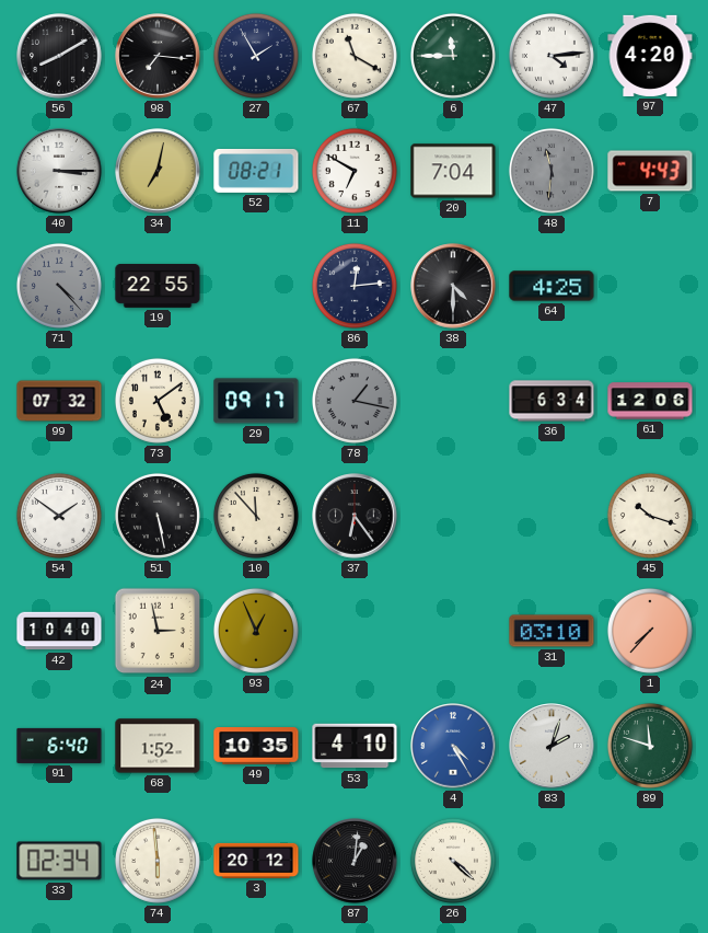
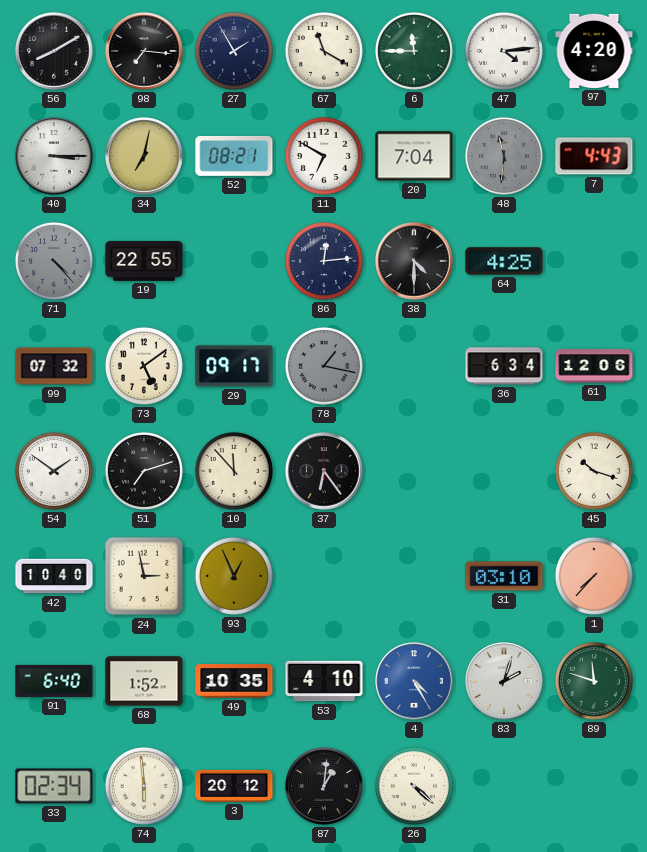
51: 5:28 -> 7:12
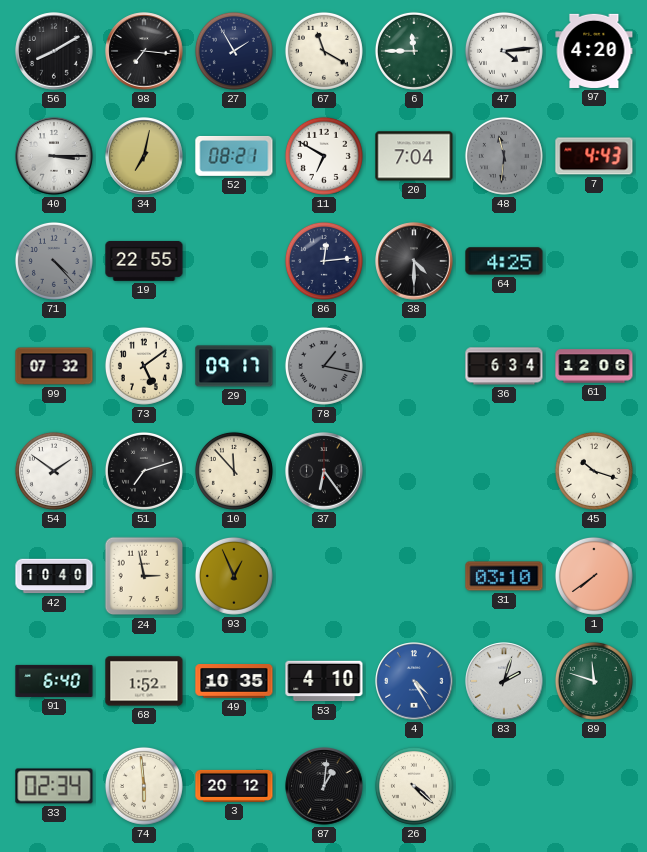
1: 7:37 -> 7:39
